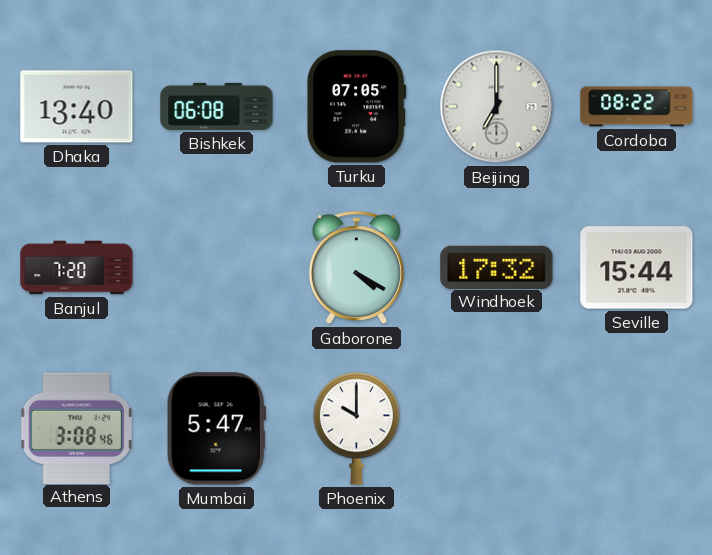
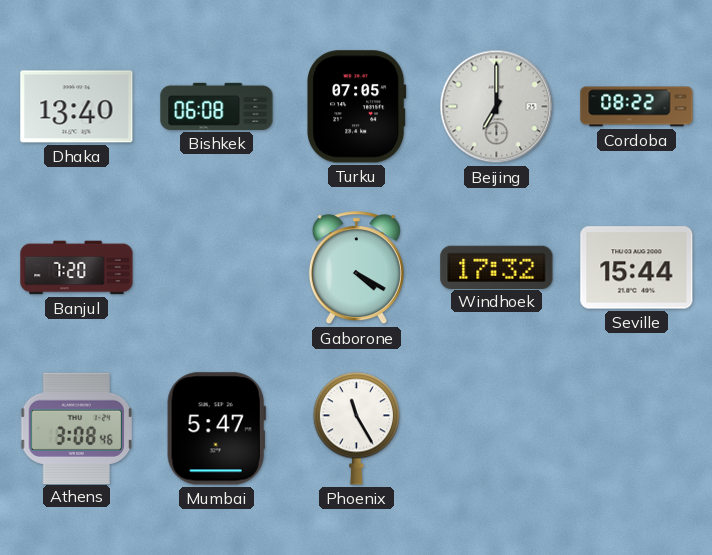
Phoenix: 10:00 -> 11:25
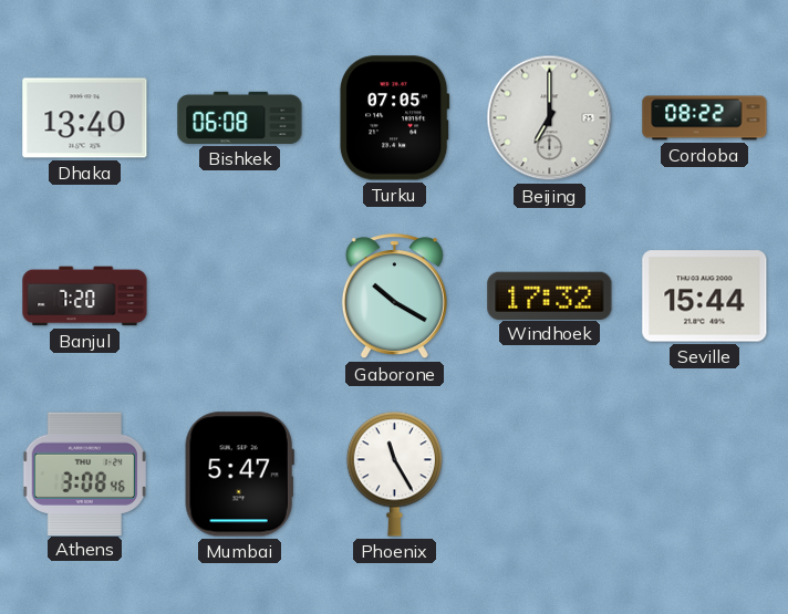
Gaborone: 4:20 -> 10:20
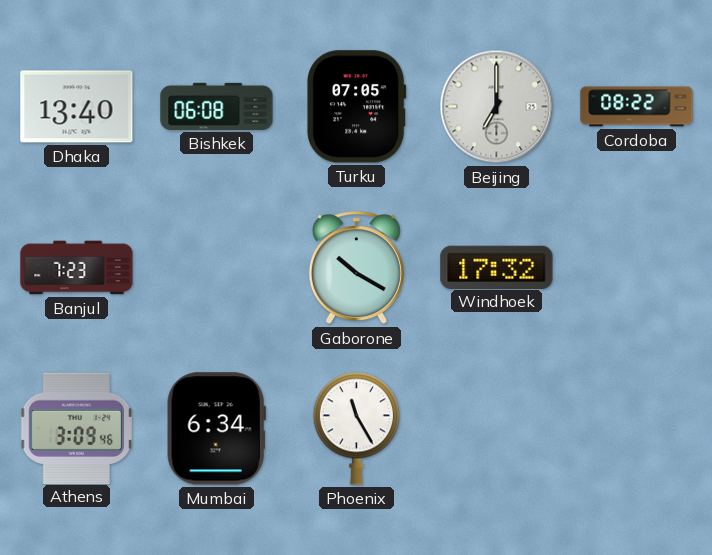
Banjul: 7:20 -> 7:23
Seville: 15:44 -> none
Athens: 3:08 -> 3:09
Mumbai: 5:47 -> 6:34
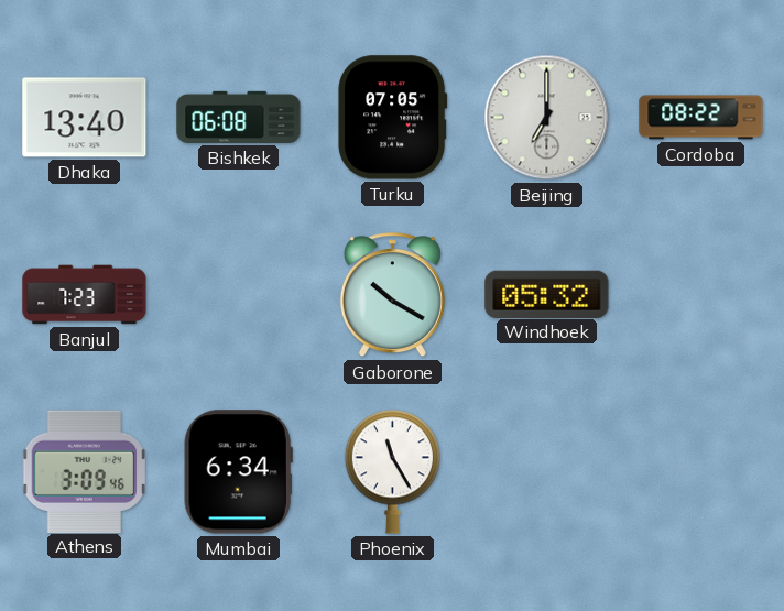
Windhoek: 17:32 -> 05:32
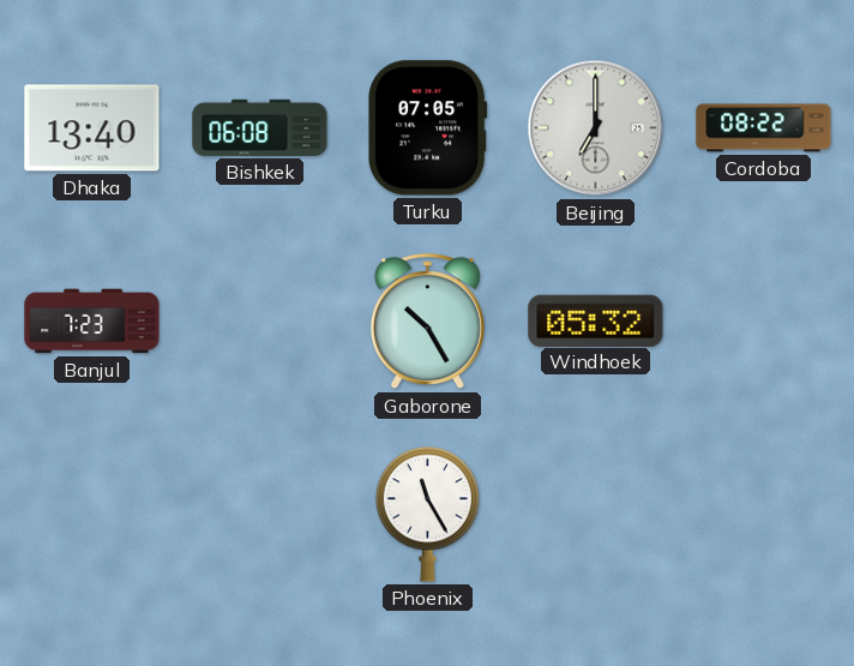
Gaborone: 10:20 -> 10:25
Athens: 3:09 -> none
Mumbai: 6:34 -> none
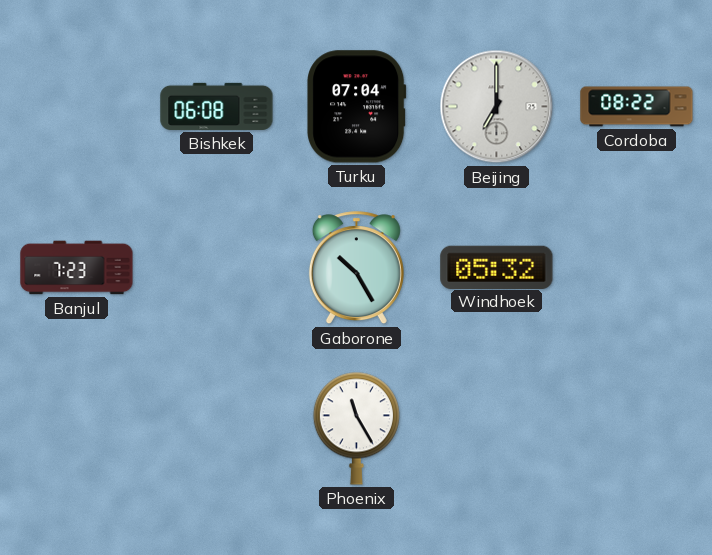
Dhaka: 13:40 -> none
Turku: 07:05 -> 07:04
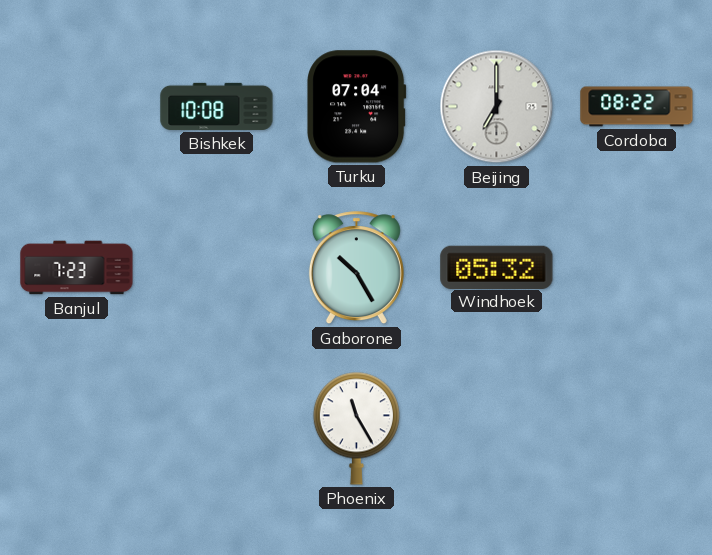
Bishkek: 06:08 -> 10:08
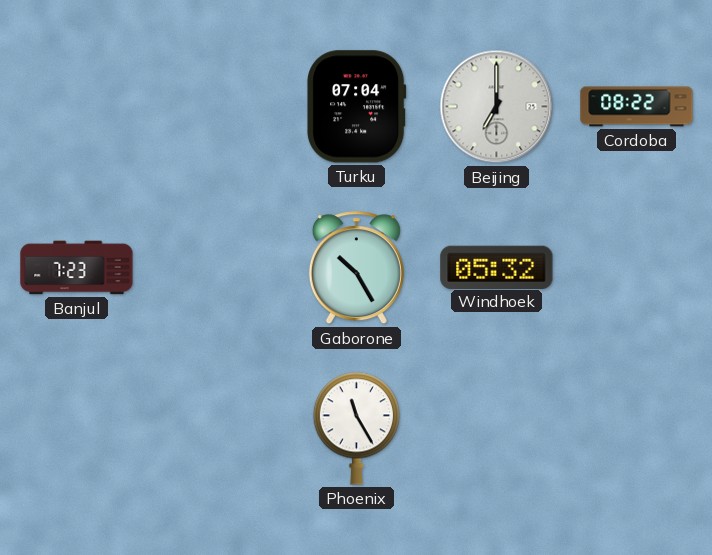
Bishkek: 10:08 -> none
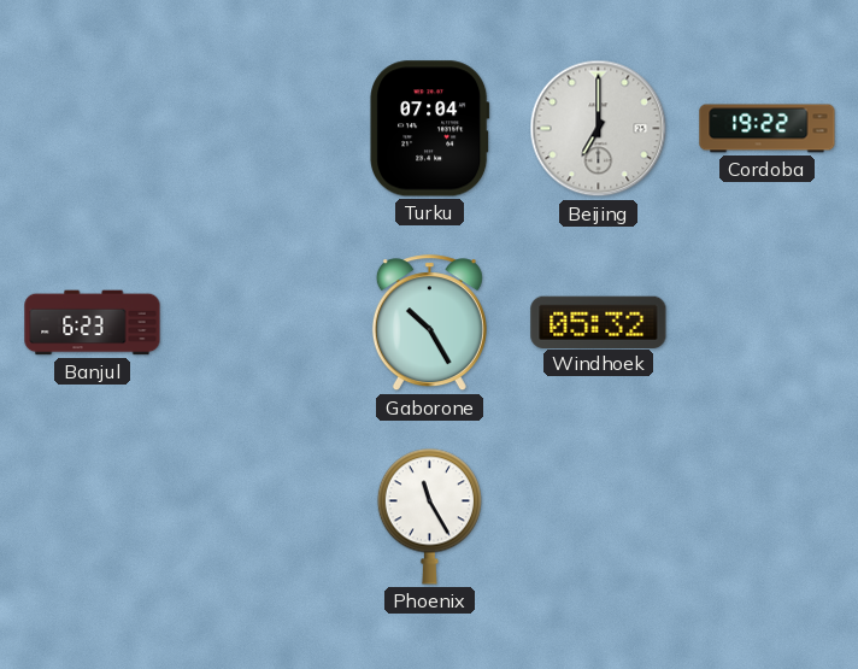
Cordoba: 08:22 -> 19:22
Banjul: 7:23 -> 6:23
